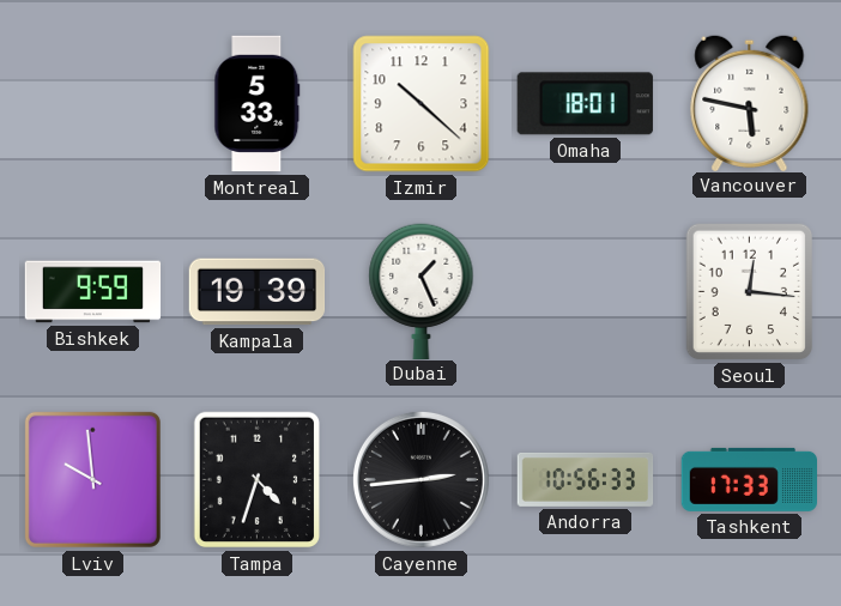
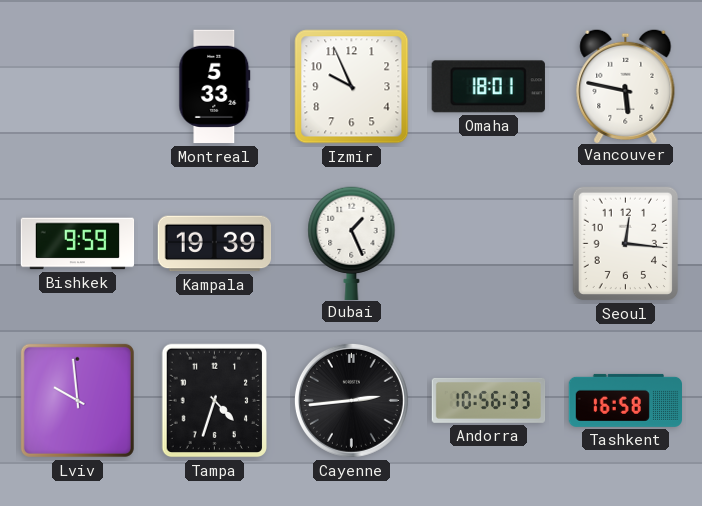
Izmir: 10:22 -> 9:56
Tashkent: 17:33 -> 16:58
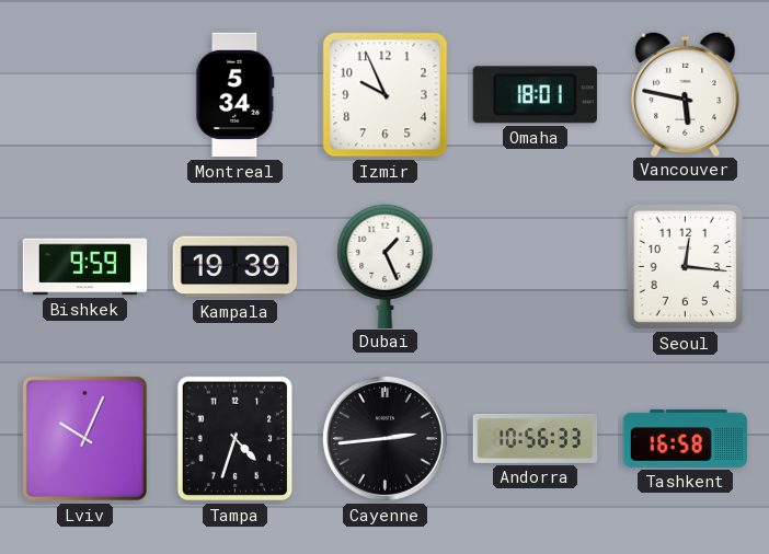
Montreal: 5:33 -> 5:34
Lviv: 9:59 -> 10:04
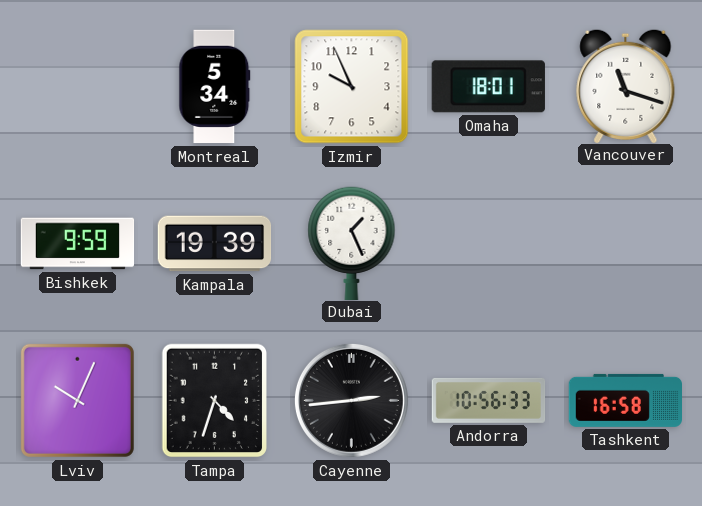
Vancouver: 5:47 -> 11:18
Seoul: 12:16 -> none
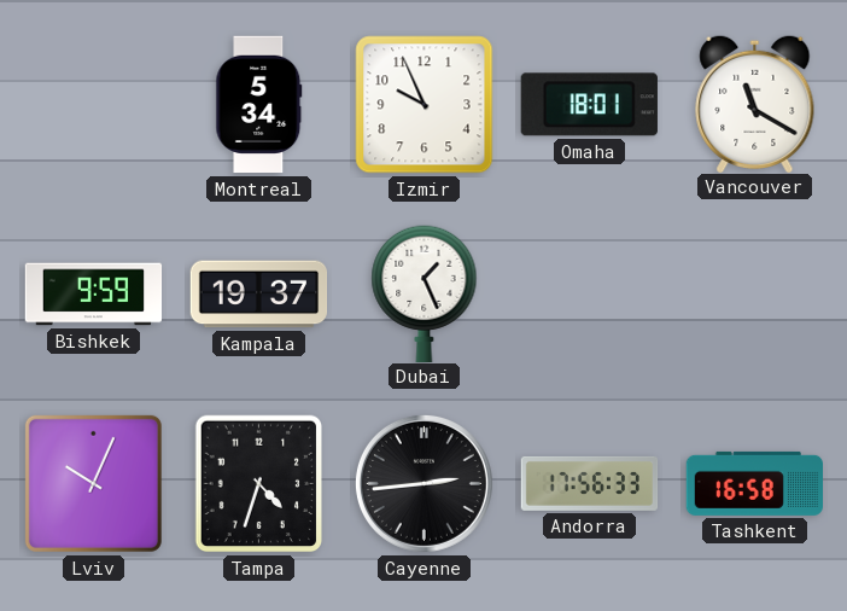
Vancouver: 11:18 -> 11:20
Kampala: 19:39 -> 19:37
Andorra: 10:56 -> 17:56
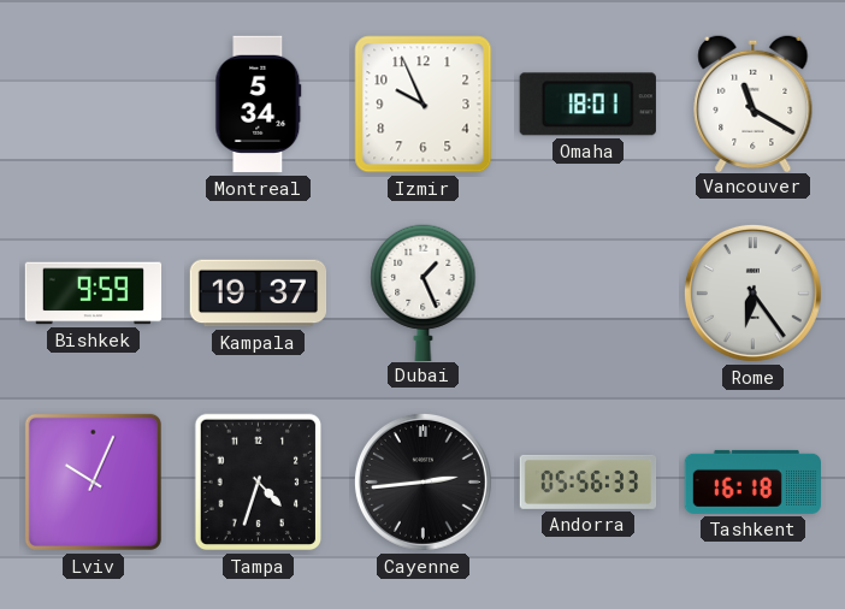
Rome: none -> 6:24
Andorra: 17:56 -> 05:56
Tashkent: 16:58 -> 16:18
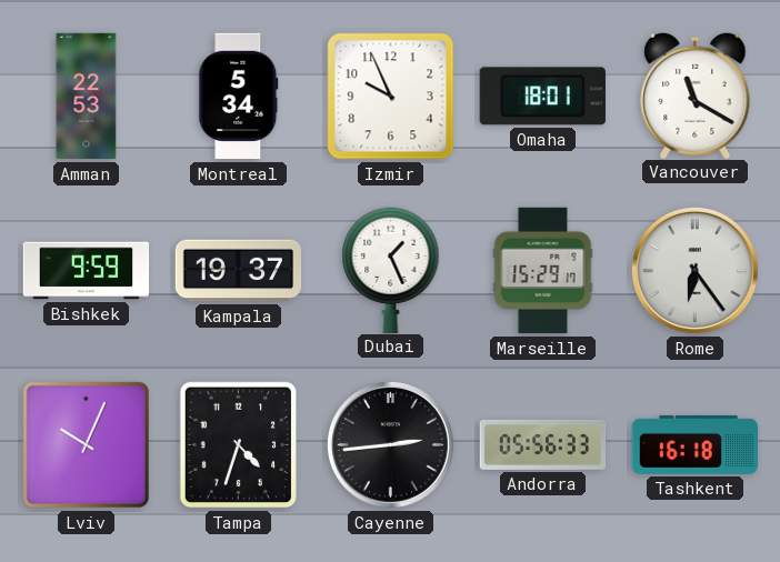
Amman: none -> 22:53
Marseille: none -> 15:29
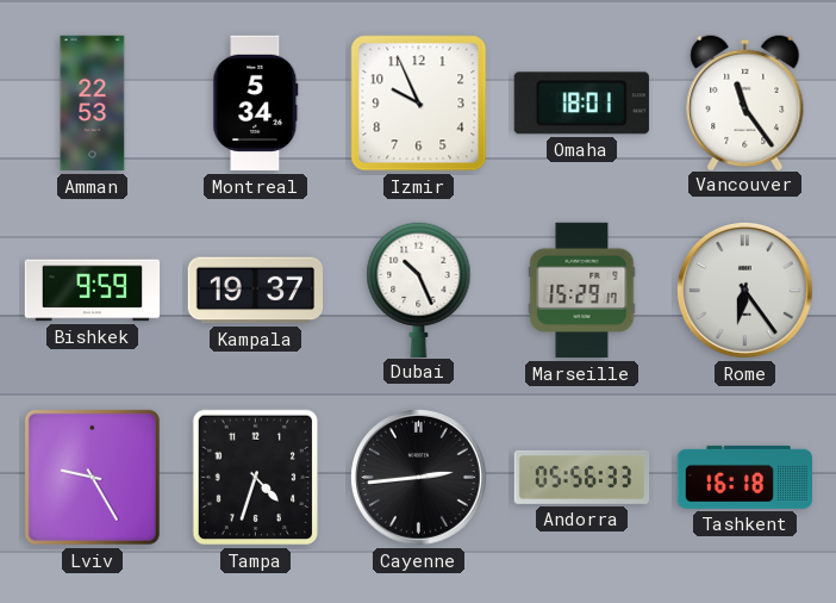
Vancouver: 11:20 -> 11:24
Dubai: 1:26 -> 10:26
Lviv: 10:04 -> 9:25
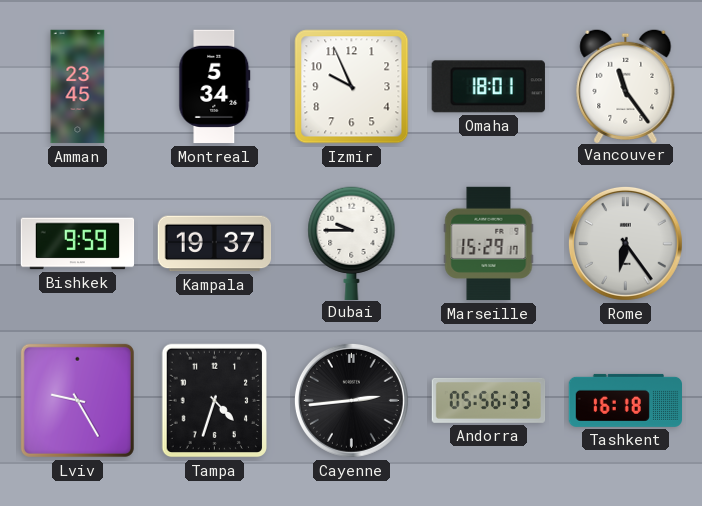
Amman: 22:53 -> 23:45
Dubai: 10:26 -> 9:45
